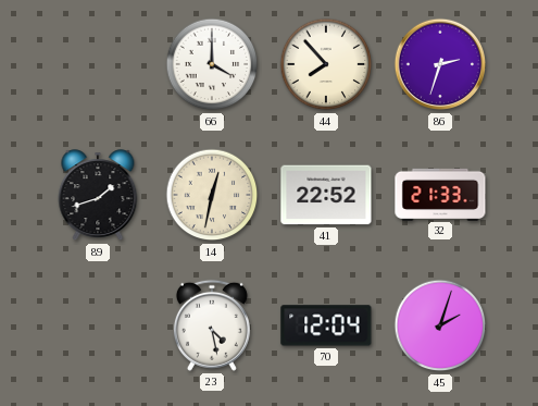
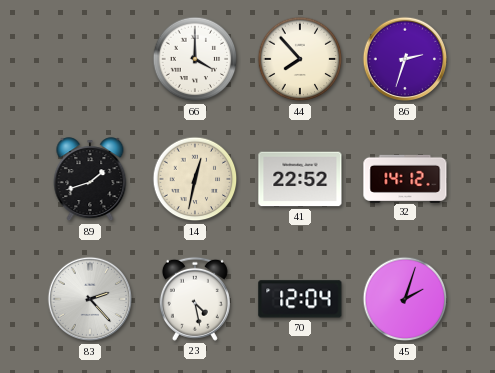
32: 21:33 -> 14:12
83: none -> 2:23
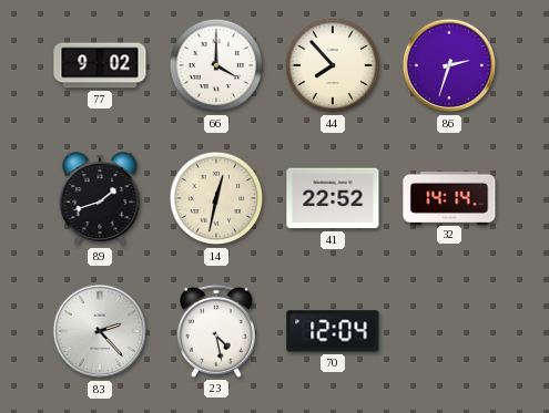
77: none -> 9:02
32: 14:12 -> 14:14
45: 2:03 -> none
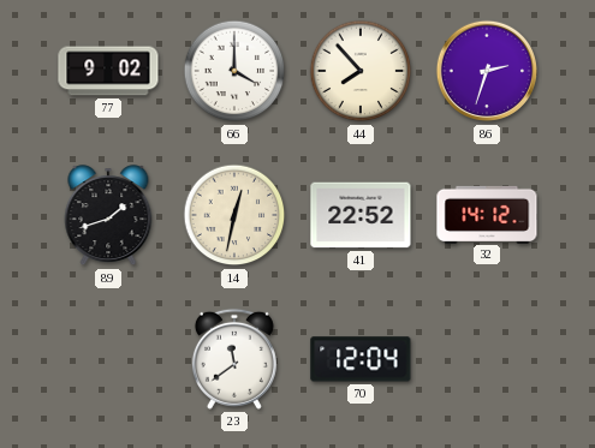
32: 14:14 -> 14:12
83: 2:23 -> none
23: 4:28 -> 11:39
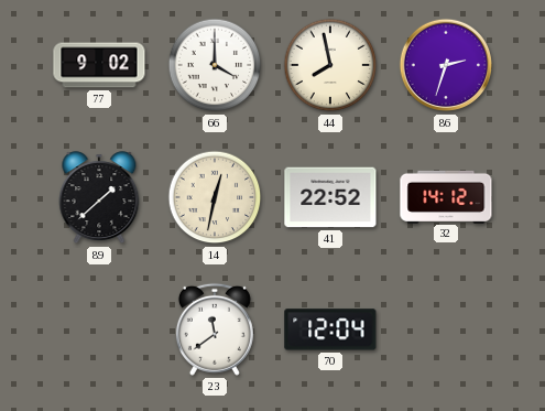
44: 7:53 -> 7:58
89: 1:42 -> 1:38
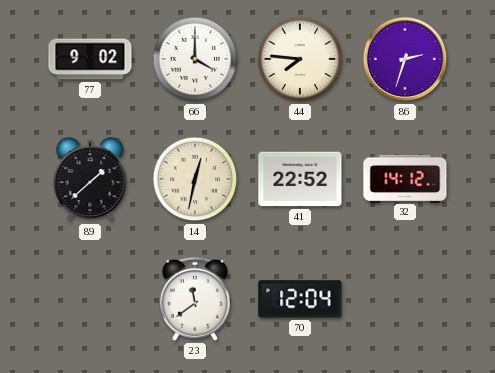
44: 7:58 -> 7:46
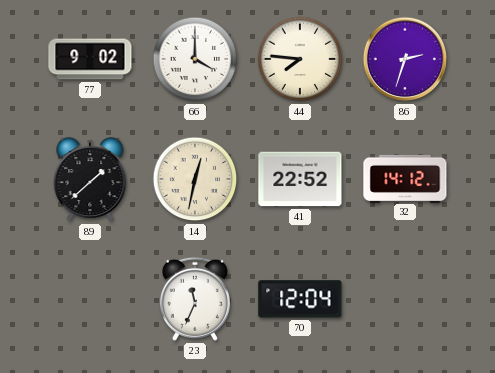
23: 11:39 -> 11:34
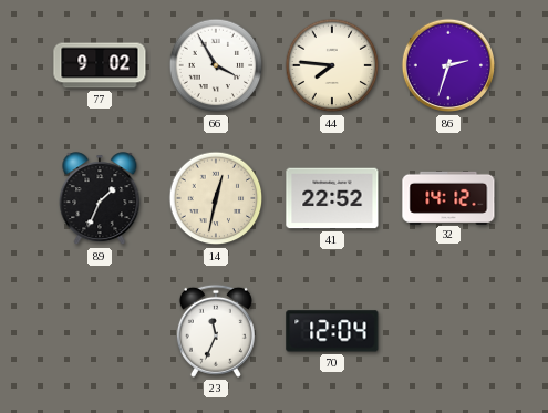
66: 4:00 -> 3:55
89: 1:38 -> 1:34
